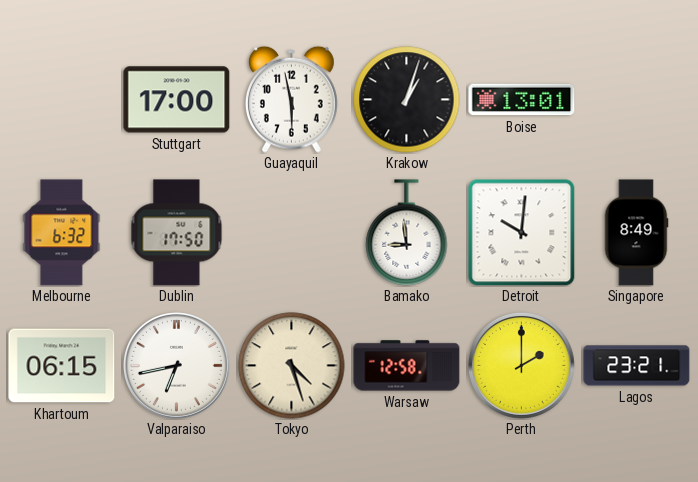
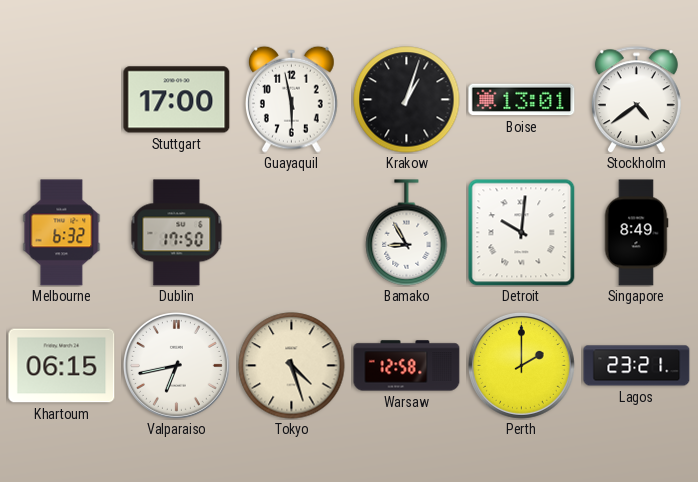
Stockholm: none -> 4:39
Bamako: 8:59 -> 8:55
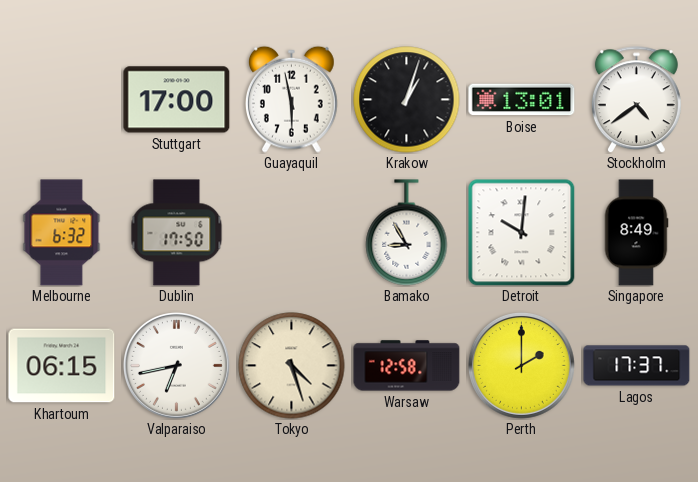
Lagos: 23:21 -> 17:37
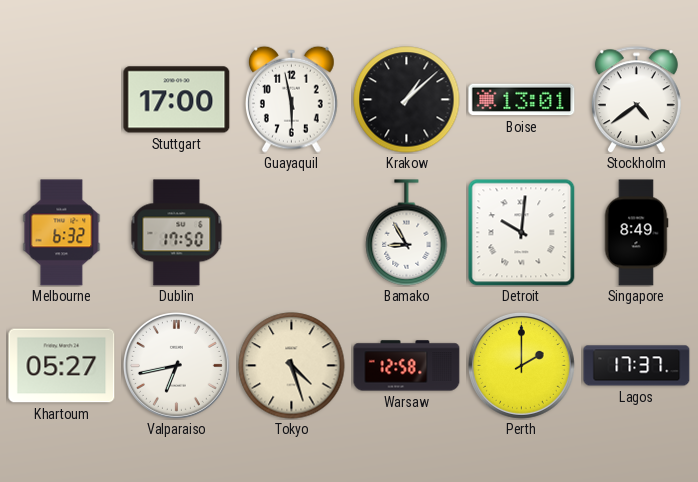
Krakow: 1:03 -> 1:08
Khartoum: 06:15 -> 05:27
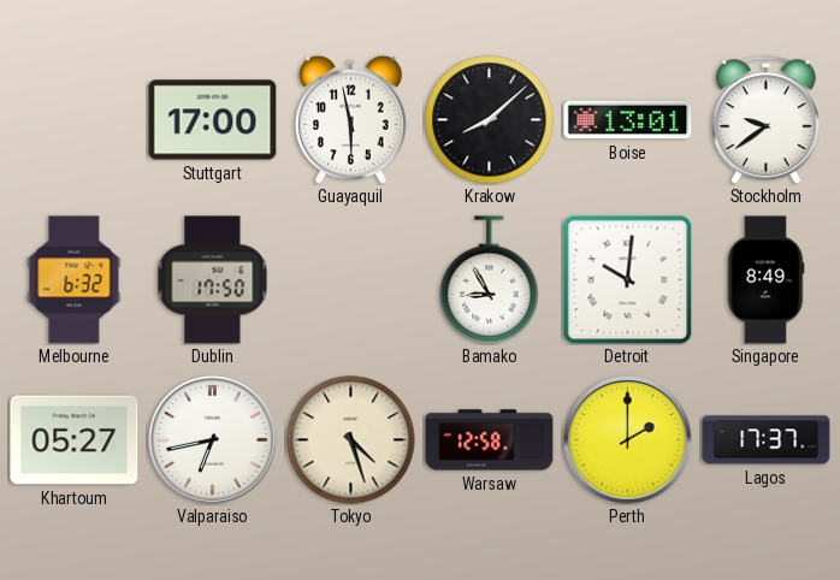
Krakow: 1:08 -> 8:08
Stockholm: 4:39 -> 9:39
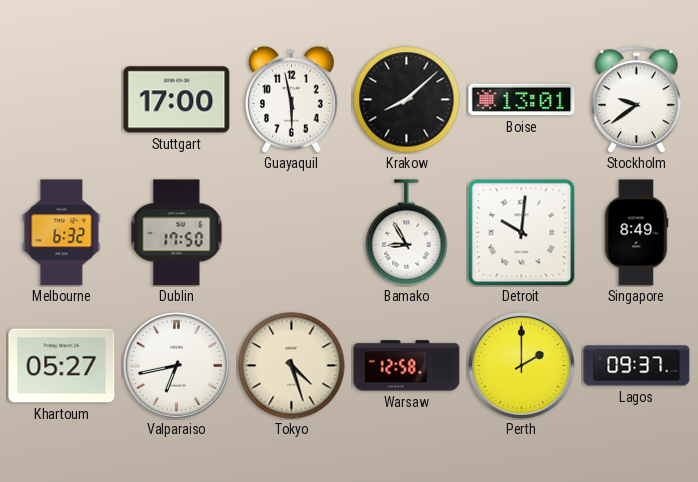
Lagos: 17:37 -> 09:37
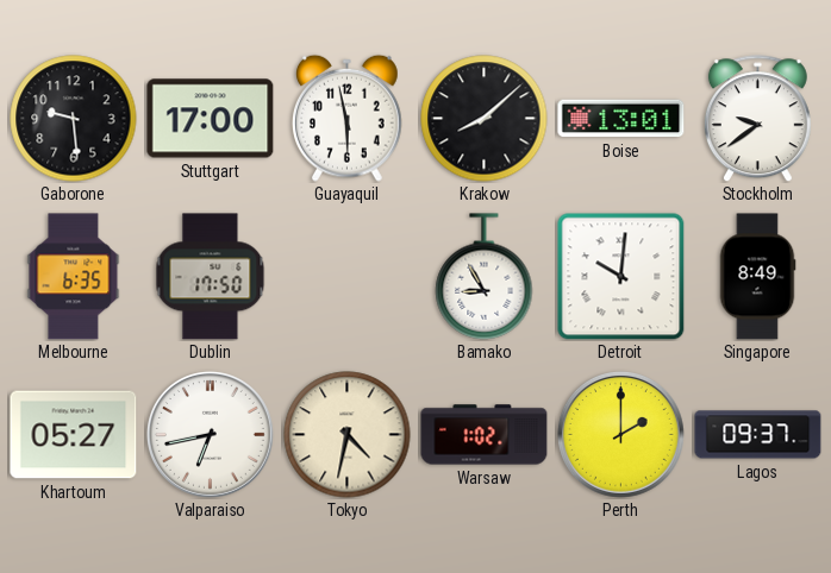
Gaborone: none -> 9:29
Melbourne: 6:32 -> 6:35
Tokyo: 4:27 -> 4:32
Warsaw: 12:58 -> 1:02
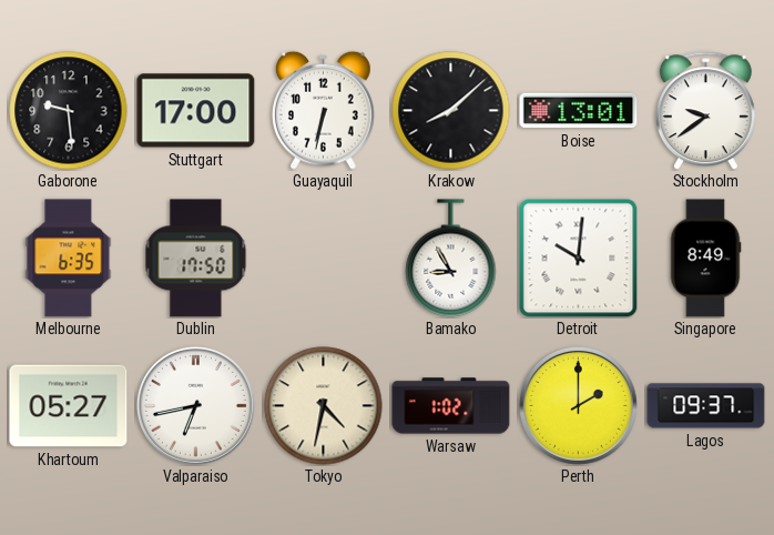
Guayaquil: 5:58 -> 6:32
